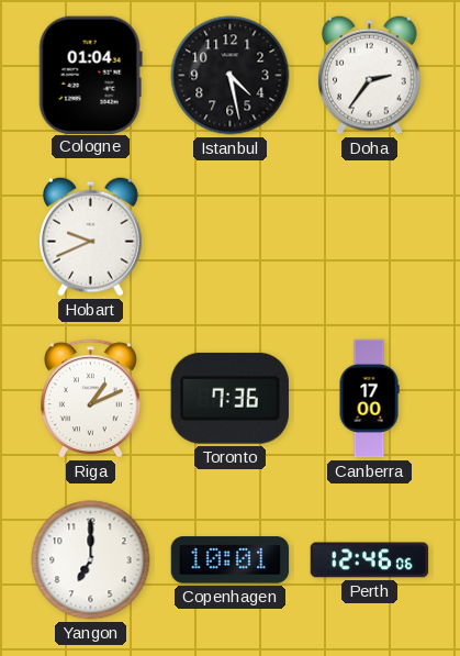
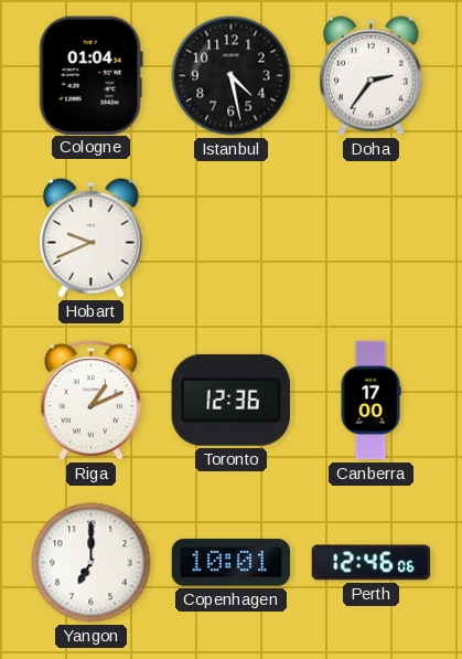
Toronto: 7:36 -> 12:36
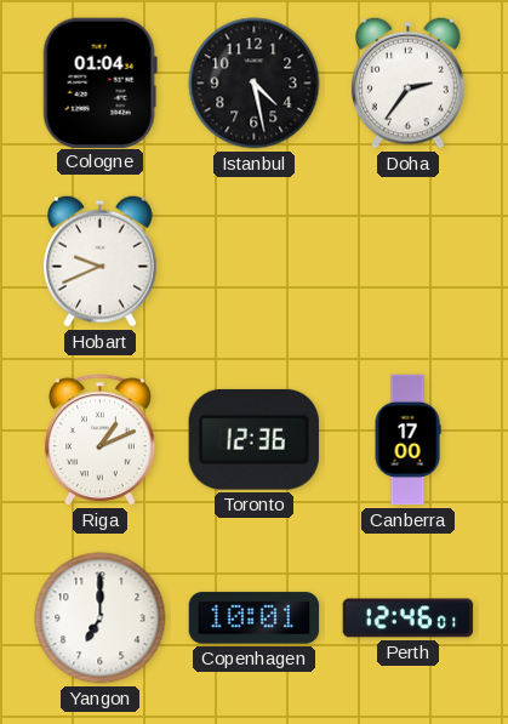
Perth: 12:46:06 -> 12:46:01
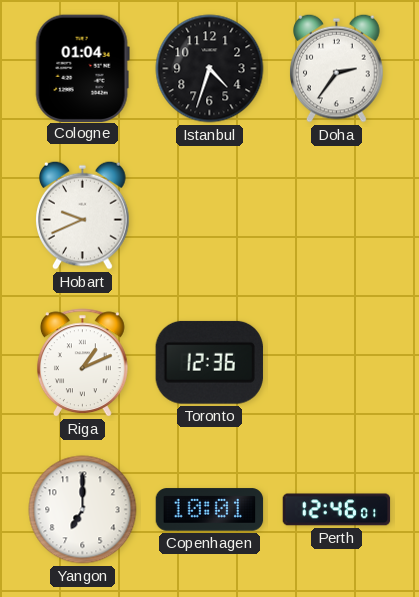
Istanbul: 4:28 -> 4:33
Canberra: 17:00 -> none
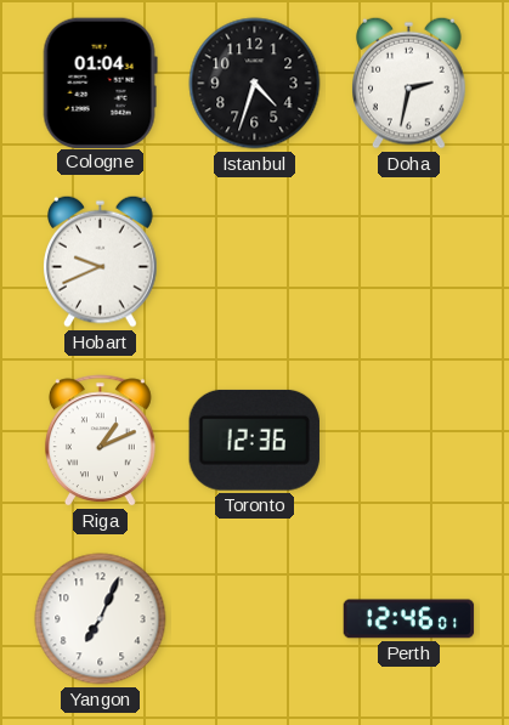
Doha: 2:36 -> 2:32
Yangon: 7:00 -> 7:04
Copenhagen: 10:01 -> none
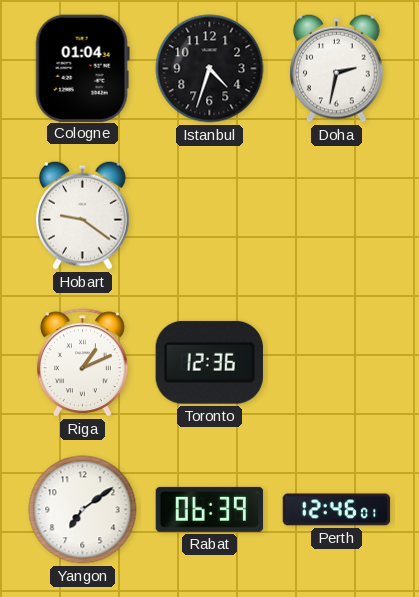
Hobart: 9:41 -> 9:21
Yangon: 7:04 -> 7:09
Rabat: none -> 06:39
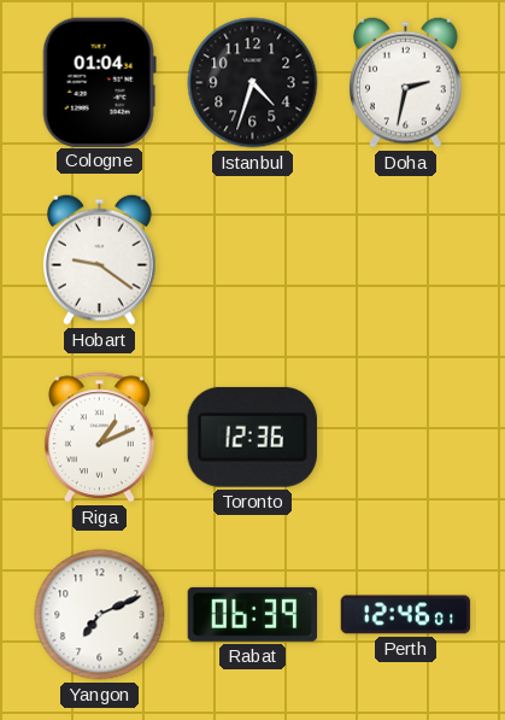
Yangon: 7:09 -> 7:11
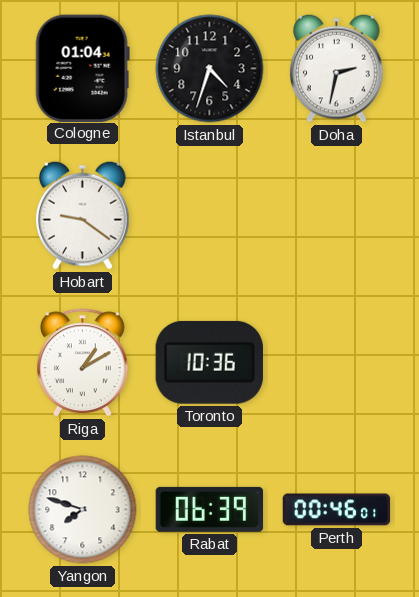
Riga: 1:11 -> 1:10
Toronto: 12:36 -> 10:36
Yangon: 7:11 -> 7:48
Perth: 12:46 -> 00:46
